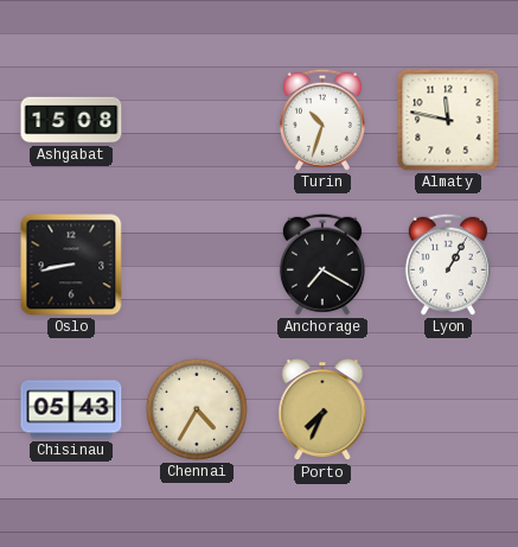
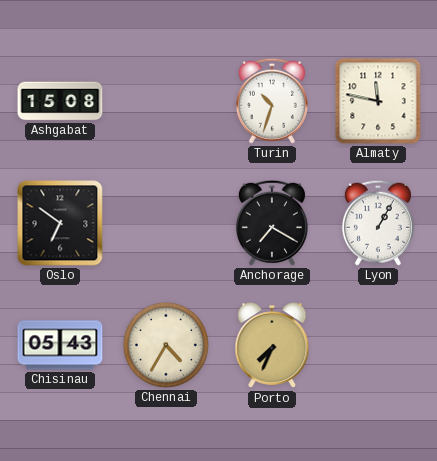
Oslo: 8:43 -> 6:51
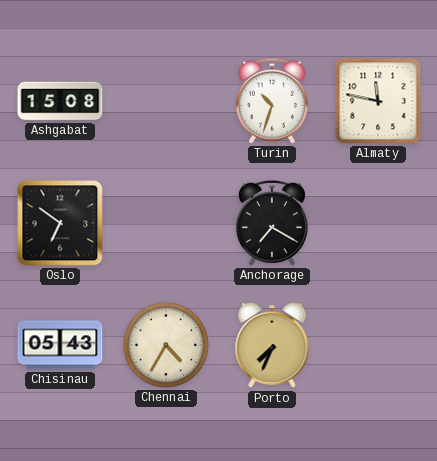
Lyon: 1:05 -> none
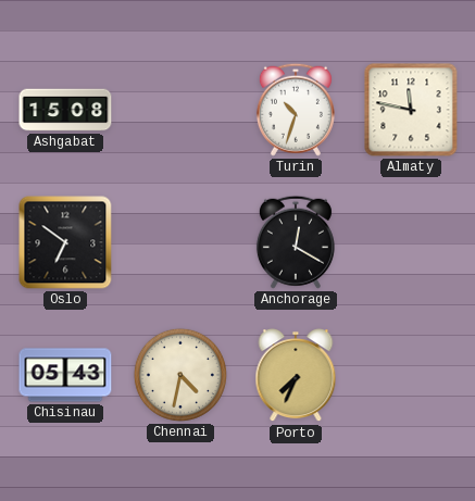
Anchorage: 7:20 -> 12:20
Chennai: 4:35 -> 4:32
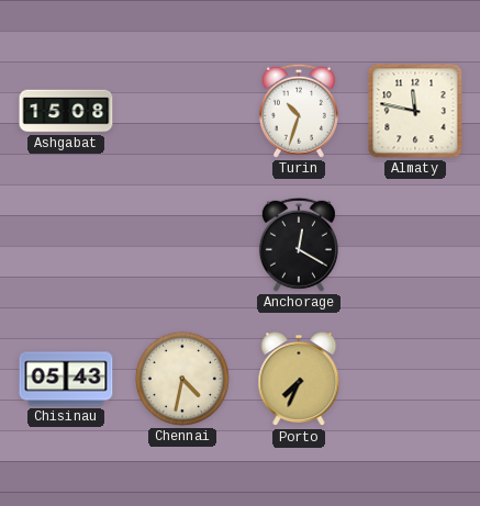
Oslo: 6:51 -> none
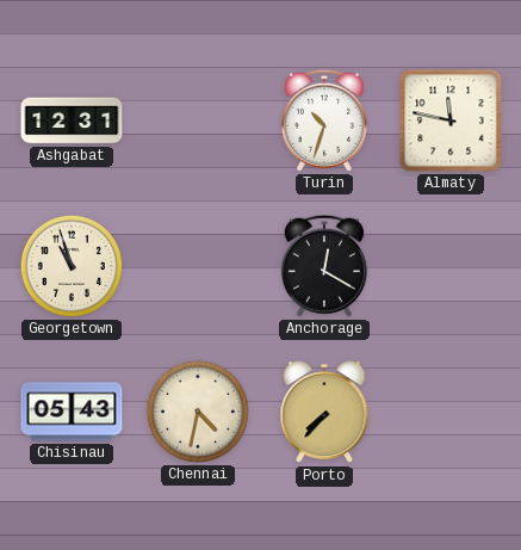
Ashgabat: 15:08 -> 12:31
Georgetown: none -> 10:57
Porto: 7:34 -> 7:37
